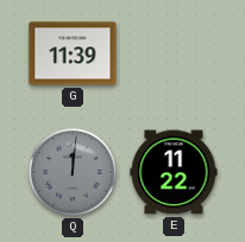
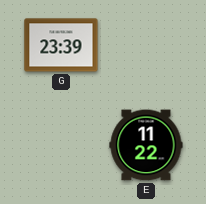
G: 11:39 -> 23:39
Q: 12:01 -> none
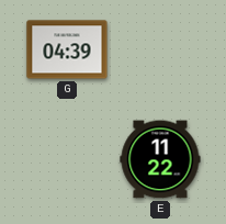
G: 23:39 -> 04:39
